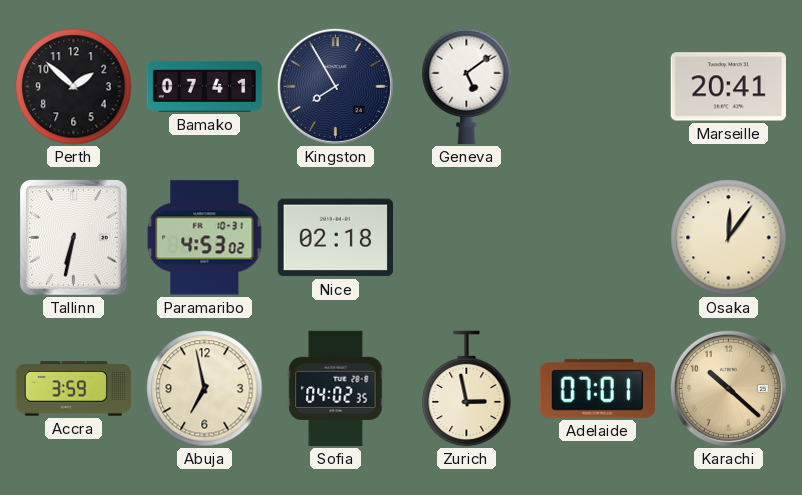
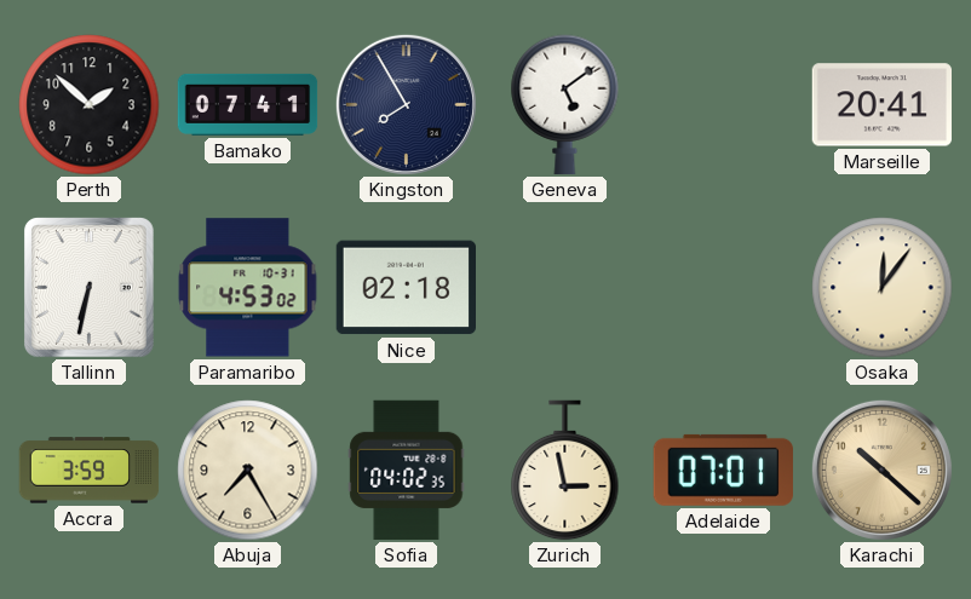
Abuja: 6:58 -> 7:25
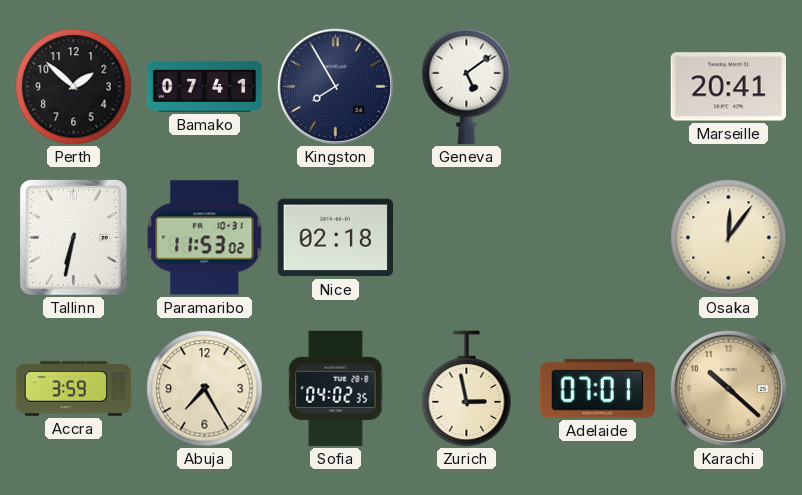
Paramaribo: 4:53 -> 11:53
